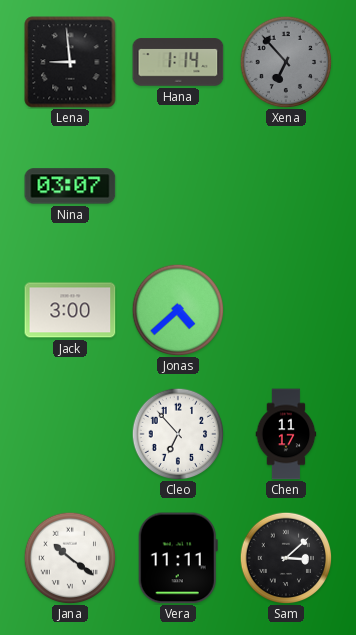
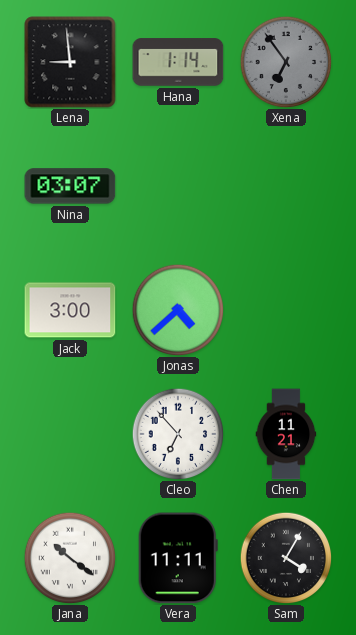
Xena: 6:53 -> 6:54
Chen: 11:17 -> 11:21
Sam: 3:08 -> 4:05
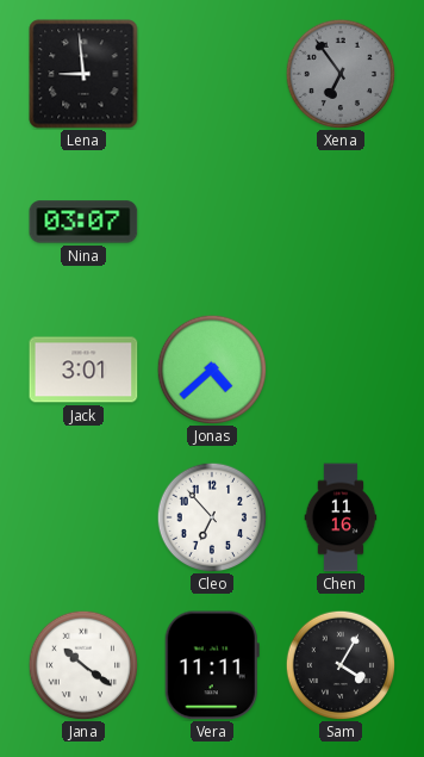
Hana: 1:14 -> none
Jack: 3:00 -> 3:01
Chen: 11:21 -> 11:16
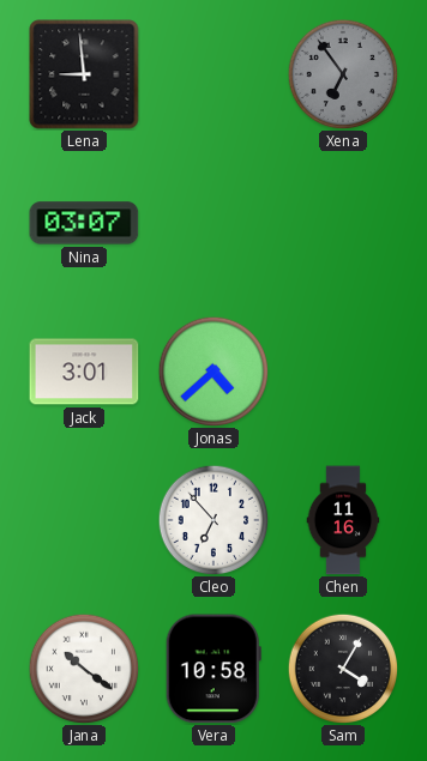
Vera: 11:11 -> 10:58
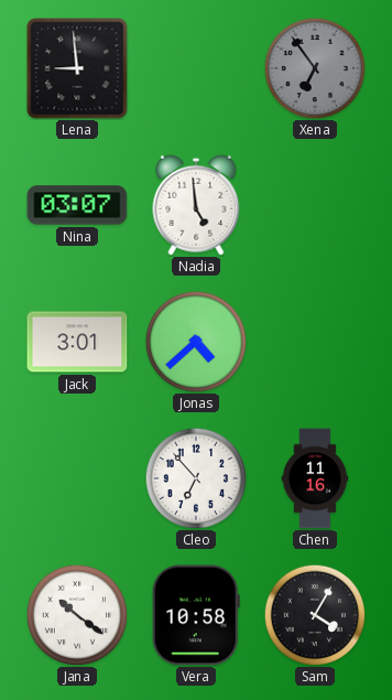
Nadia: none -> 4:59
